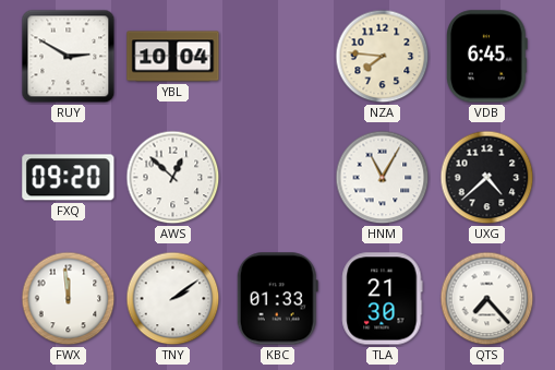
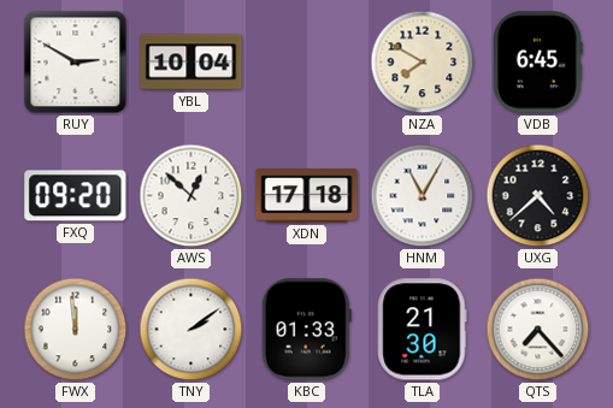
NZA: 7:46 -> 7:50
XDN: none -> 17:18
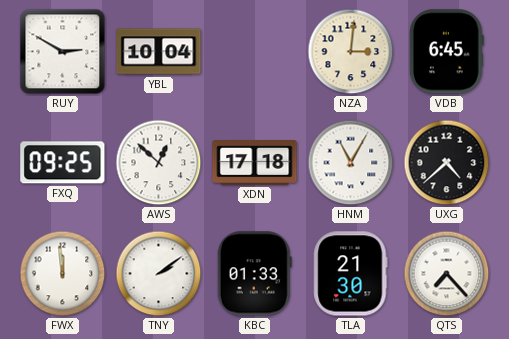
NZA: 7:50 -> 3:01
FXQ: 09:20 -> 09:25
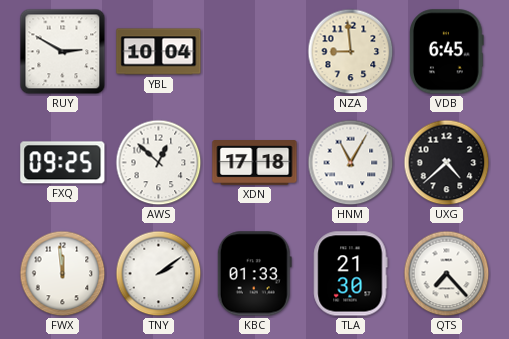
NZA: 3:01 -> 8:59
